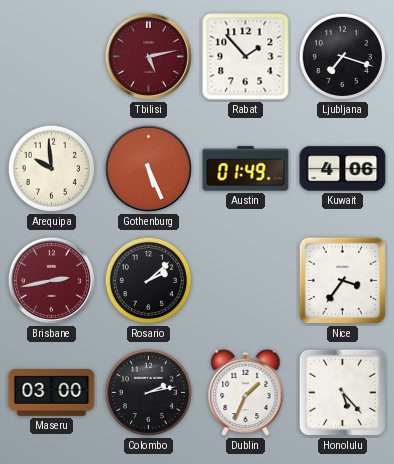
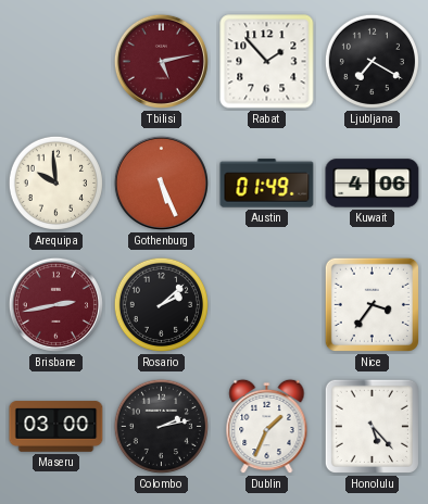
Ljubljana: 7:18 -> 7:20
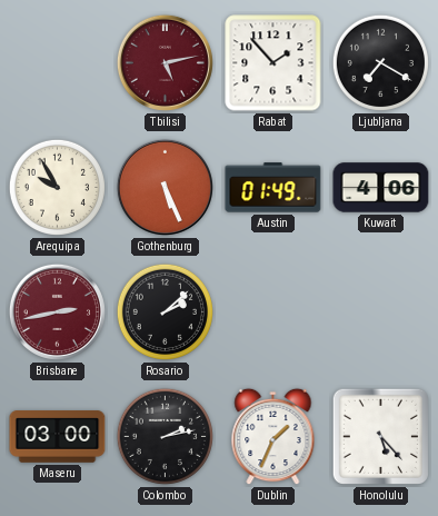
Arequipa: 9:59 -> 9:55
Nice: 3:36 -> none
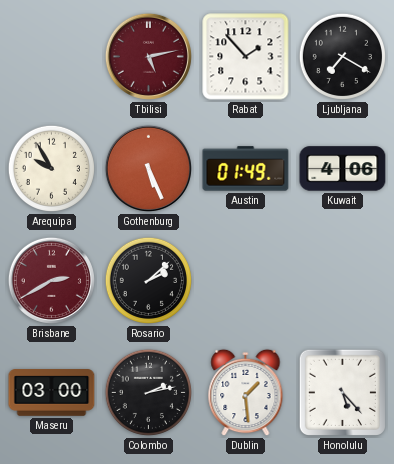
Brisbane: 2:43 -> 2:40
Dublin: 1:34 -> 1:29
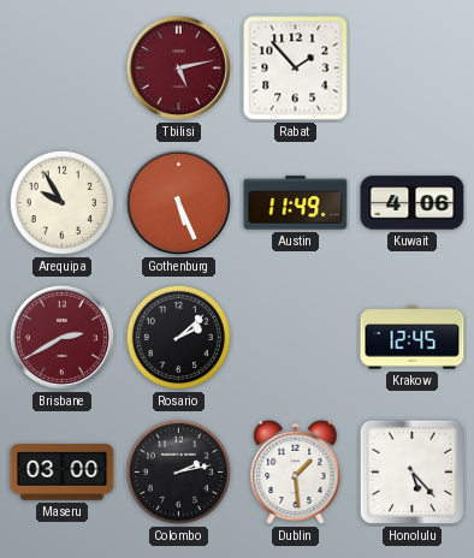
Ljubljana: 7:20 -> none
Austin: 01:49 -> 11:49
Krakow: none -> 12:45
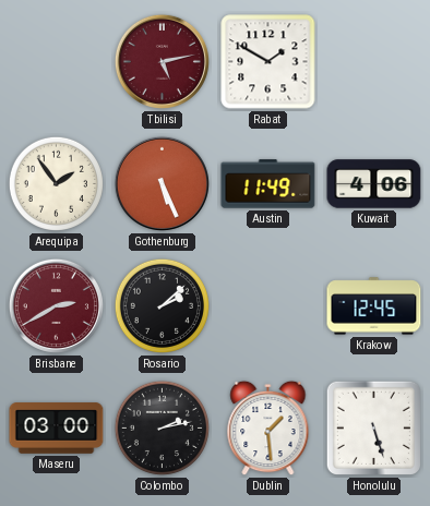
Rabat: 1:53 -> 1:50
Arequipa: 9:55 -> 1:54
Honolulu: 5:23 -> 5:27
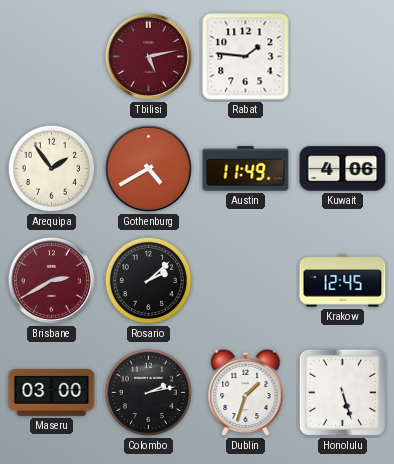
Rabat: 1:50 -> 1:46
Gothenburg: 5:26 -> 4:40
Dublin: 1:29 -> 1:33
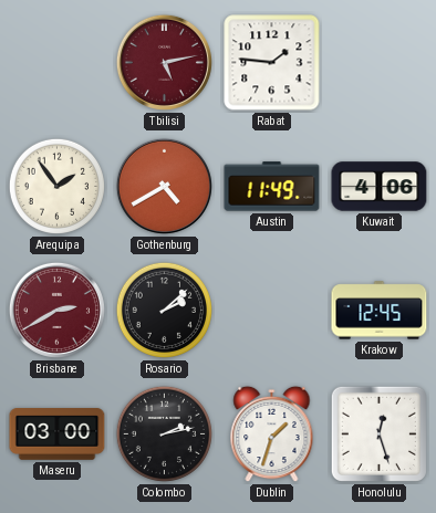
Honolulu: 5:27 -> 12:27
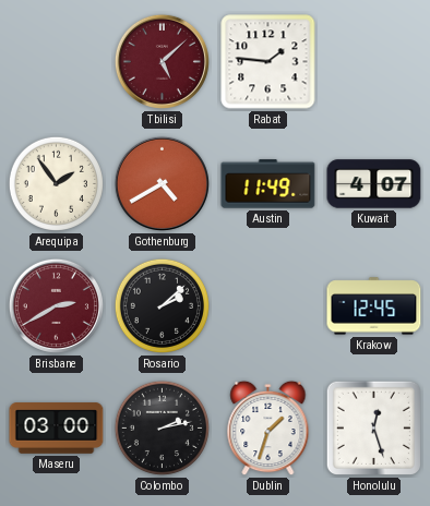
Tbilisi: 5:13 -> 5:08
Kuwait: 4:06 -> 4:07
